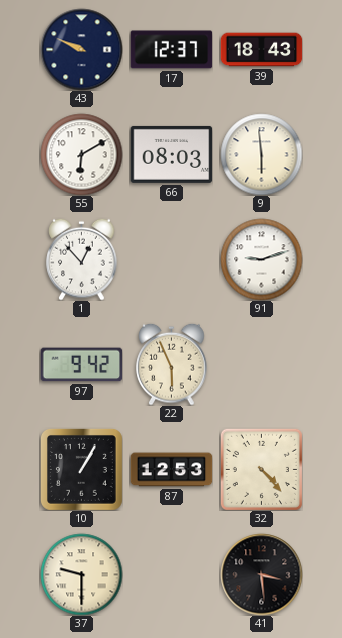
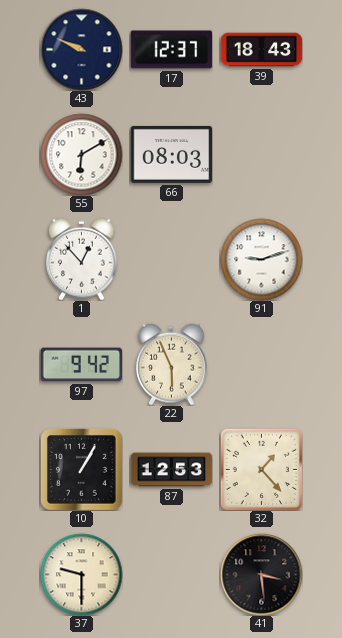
9: 5:59 -> none
32: 4:23 -> 1:23
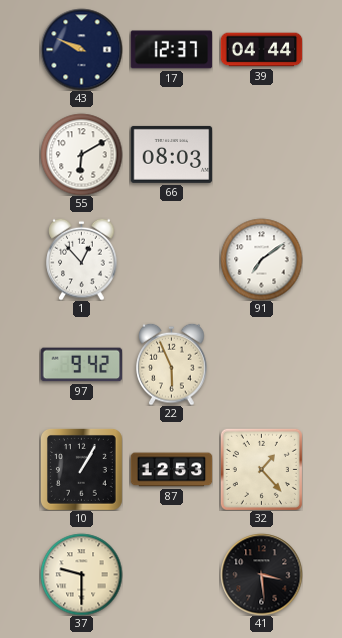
39: 18:43 -> 04:44
91: 9:12 -> 7:09
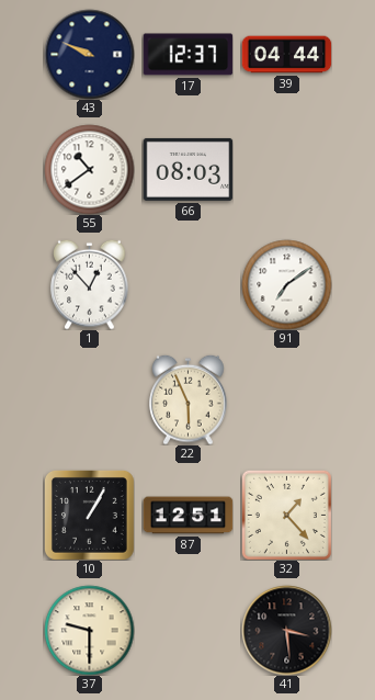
55: 6:10 -> 10:39
97: 9:42 -> none
87: 12:53 -> 12:51
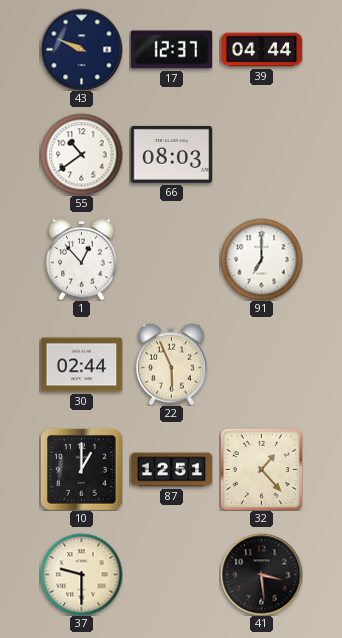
91: 7:09 -> 7:00
30: none -> 02:44
10: 1:05 -> 1:00
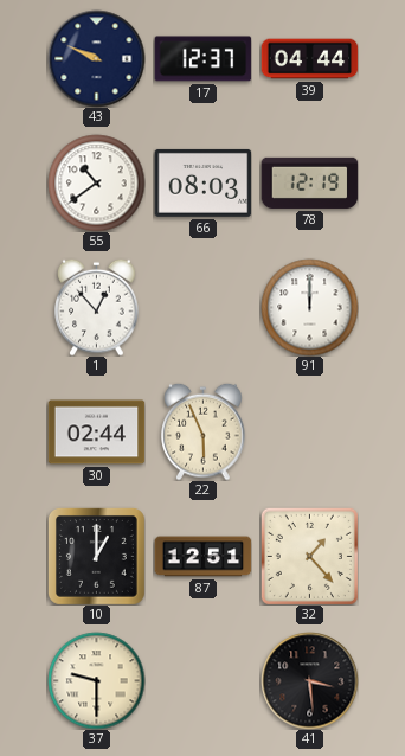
78: none -> 12:19
91: 7:00 -> 12:00
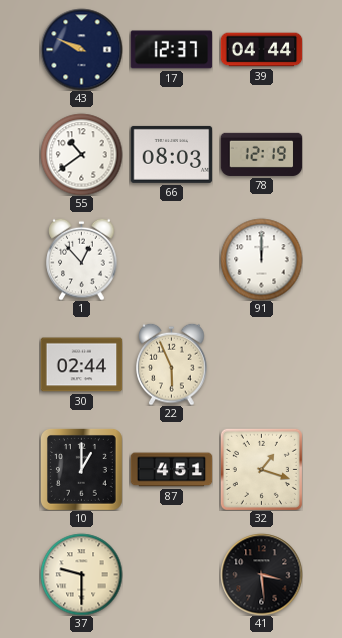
87: 12:51 -> 4:51
32: 1:23 -> 1:18
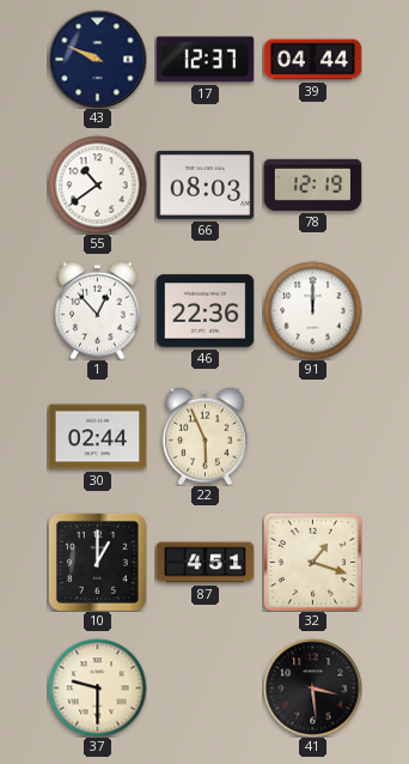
46: none -> 22:36
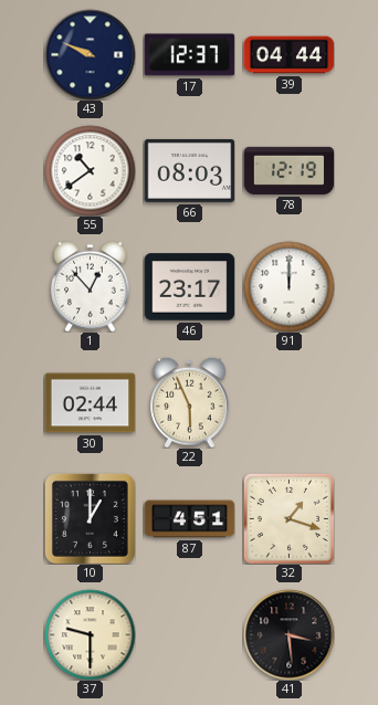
46: 22:36 -> 23:17
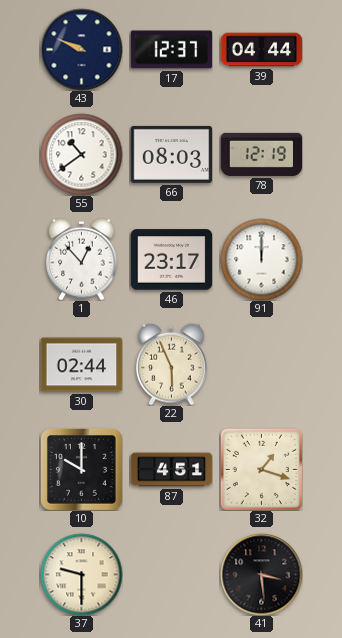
10: 1:00 -> 10:00
